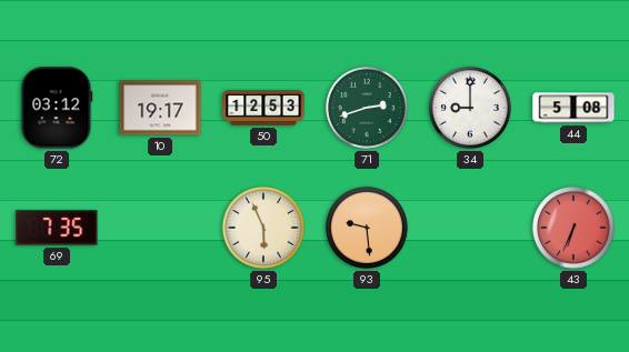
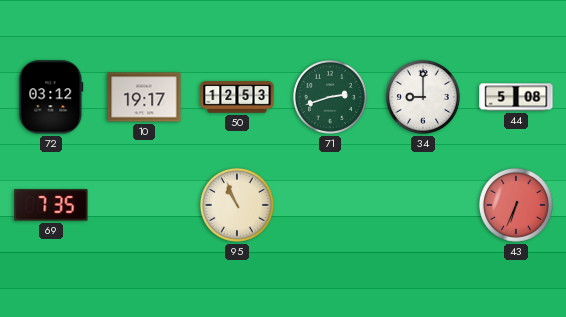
95: 5:56 -> 10:56
93: 9:29 -> none
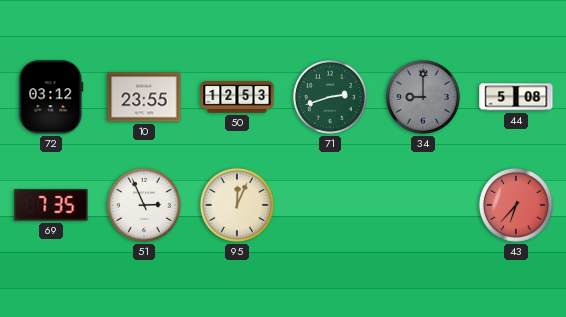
10: 19:17 -> 23:55
34 dial: white -> grey
51: none -> 2:56
95: 10:56 -> 12:04
43: 6:34 -> 6:37
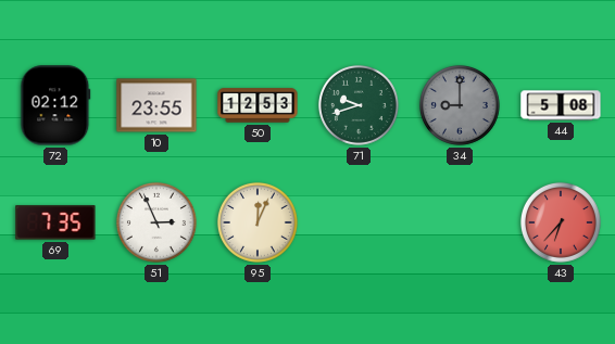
72: 03:12 -> 02:12
71: 2:42 -> 9:42
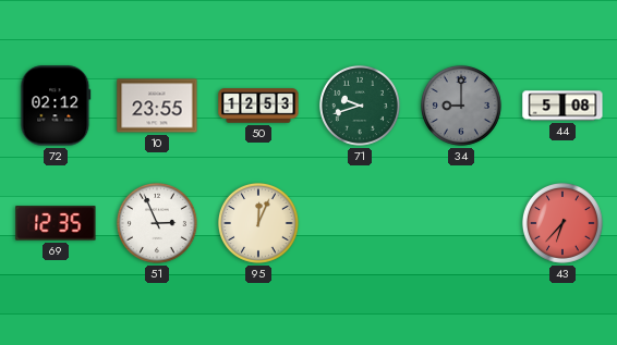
69: 7:35 -> 12:35
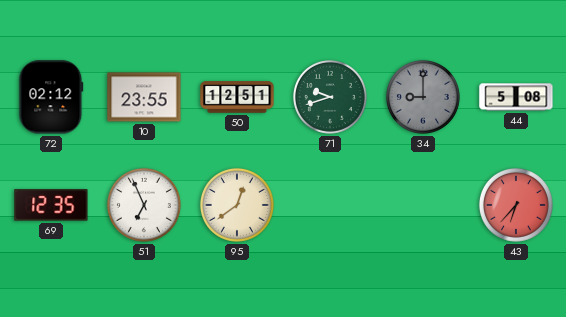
50: 12:53 -> 12:51
51: 2:56 -> 6:56
95: 12:04 -> 12:39
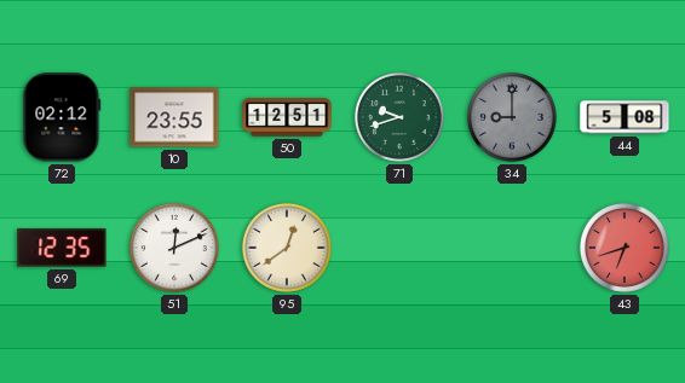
51: 6:56 -> 12:11
43: 6:37 -> 6:42
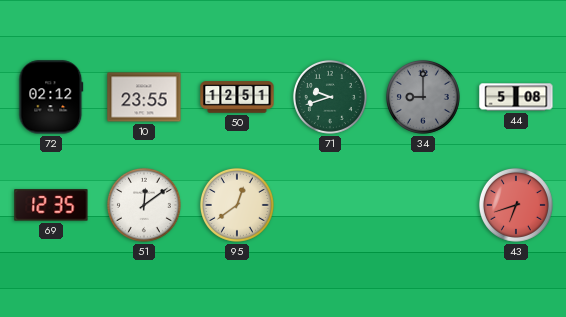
51: 12:11 -> 12:09
